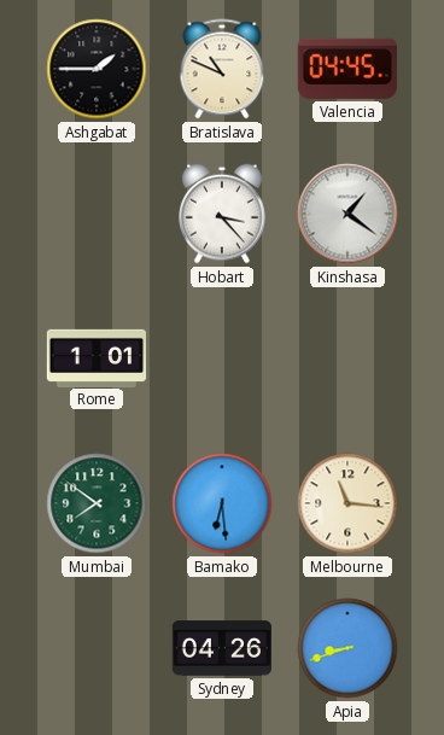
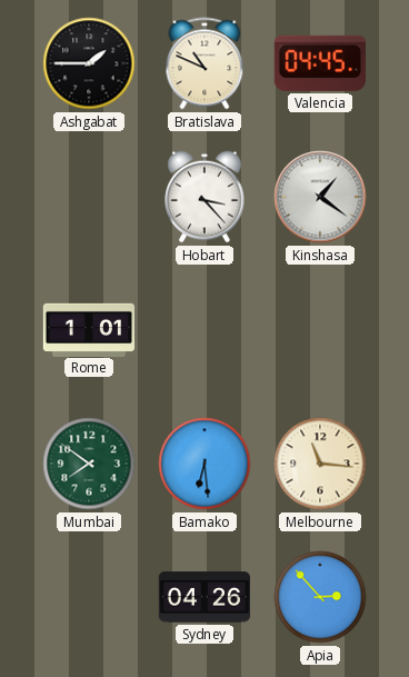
Apia: 8:42 -> 2:53
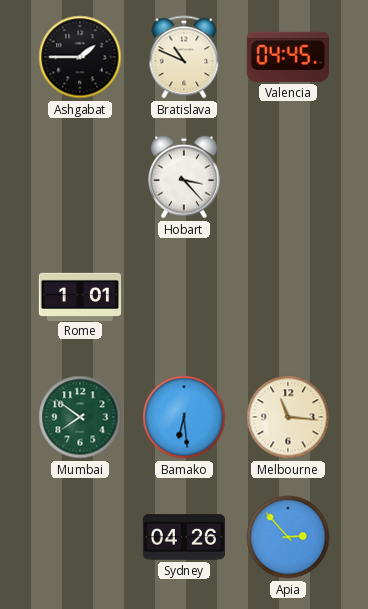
Kinshasa: 1:21 -> none
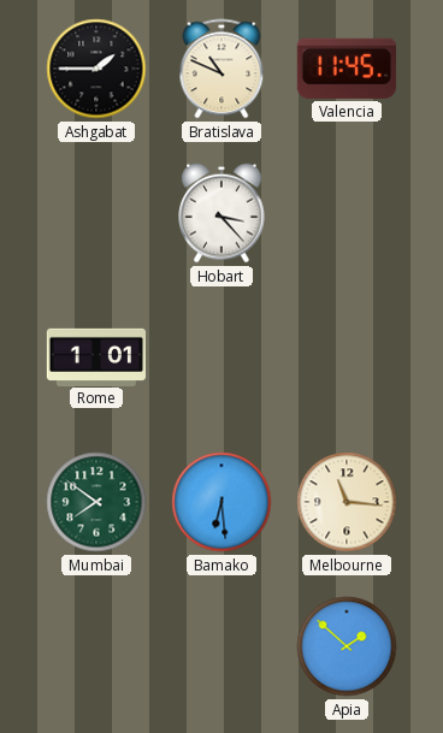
Valencia: 04:45 -> 11:45
Sydney: 04:26 -> none
Apia: 2:53 -> 1:52
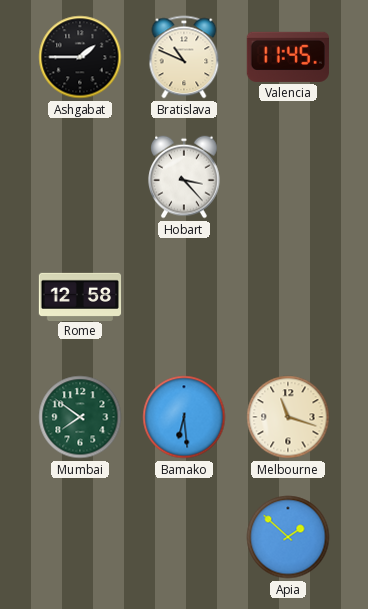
Rome: 1:01 -> 12:58
Melbourne: 11:16 -> 11:18
